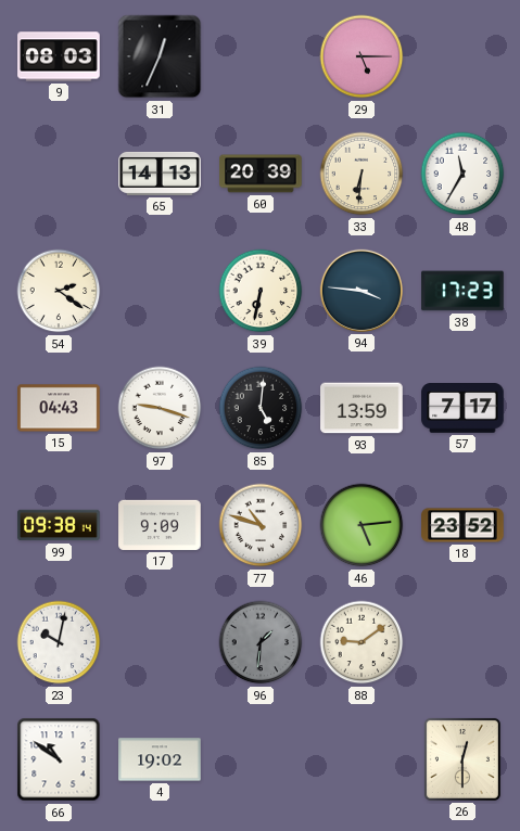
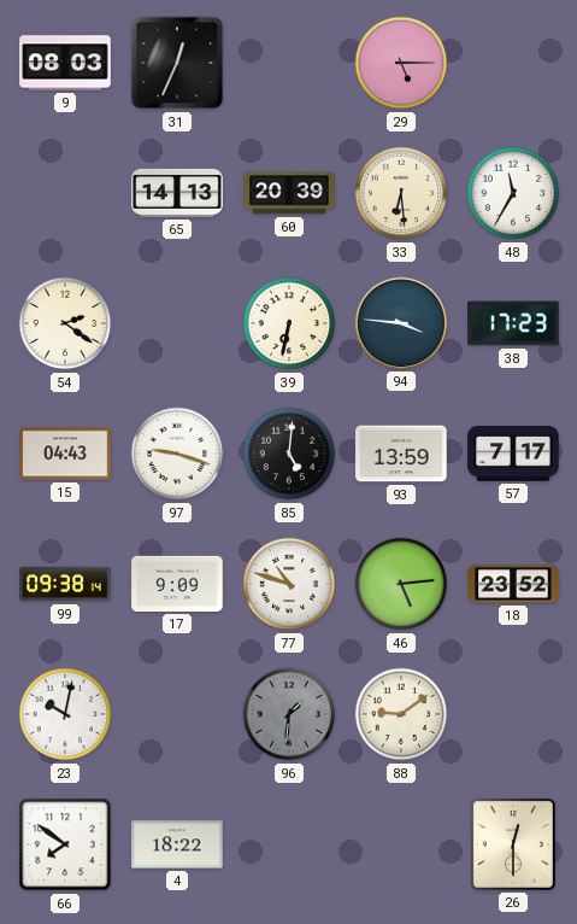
33: 6:31 -> 6:29
66: 10:51 -> 7:51
4: 19:02 -> 18:22
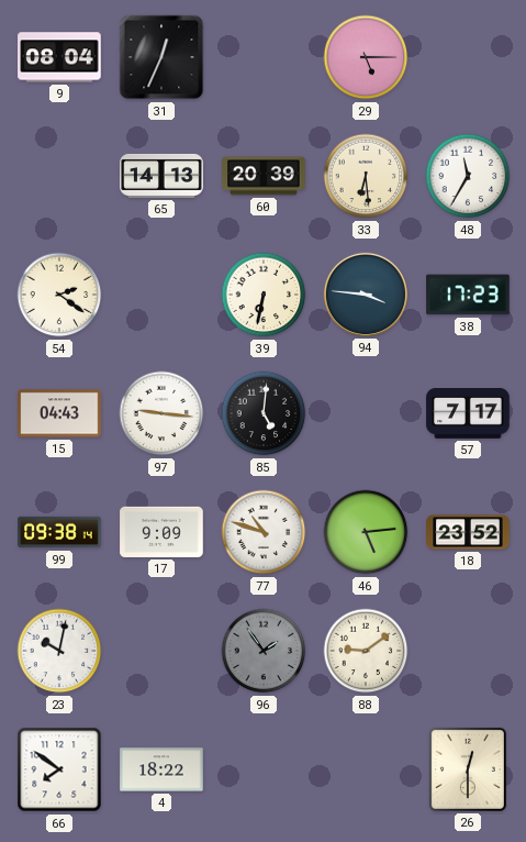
9: 08:03 -> 08:04
97: 9:18 -> 9:16
93: 13:59 -> none
96: 1:31 -> 1:54
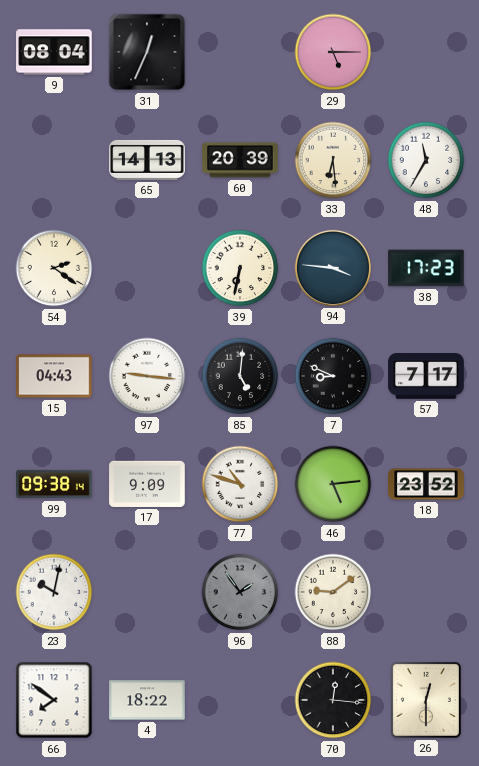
7: none -> 8:49
70: none -> 12:16
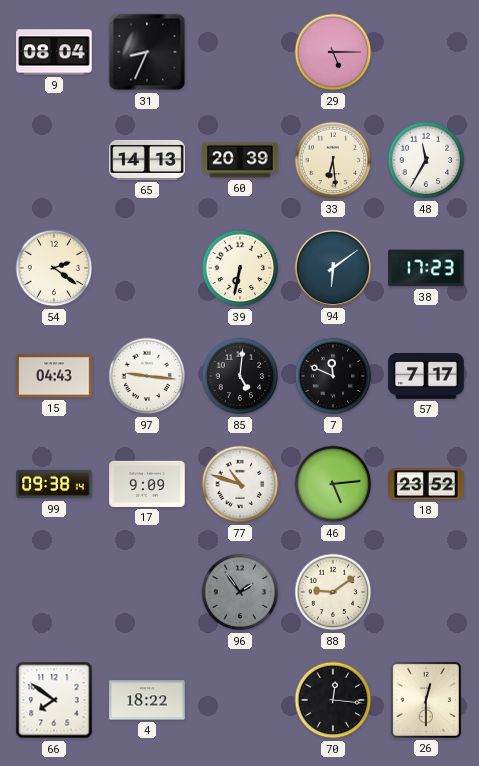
31: 12:34 -> 8:34
94: 3:46 -> 6:09
7: 8:49 -> 11:49
23: 10:02 -> none
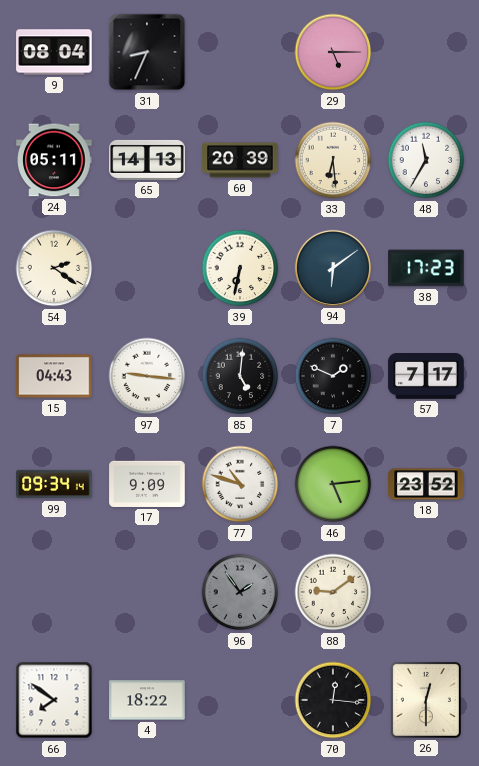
24: none -> 05:11
7: 11:49 -> 1:49
99: 09:38 -> 09:34
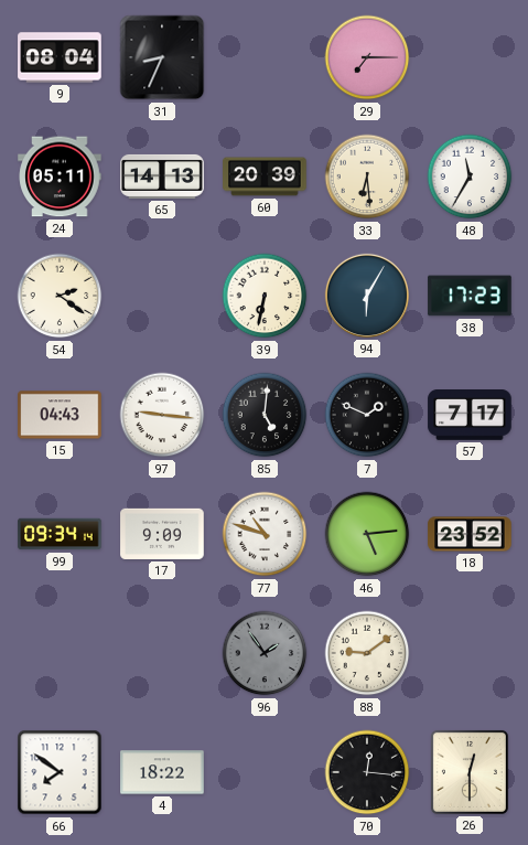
29: 5:15 -> 7:15
94: 6:09 -> 6:05
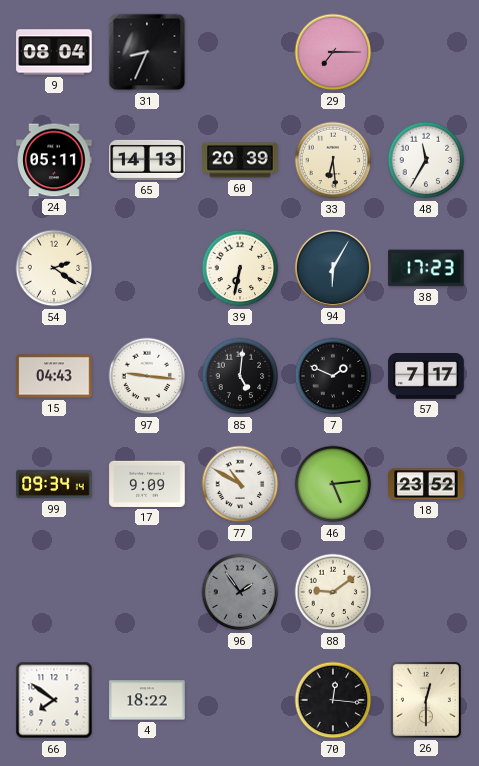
77: 10:48 -> 10:50
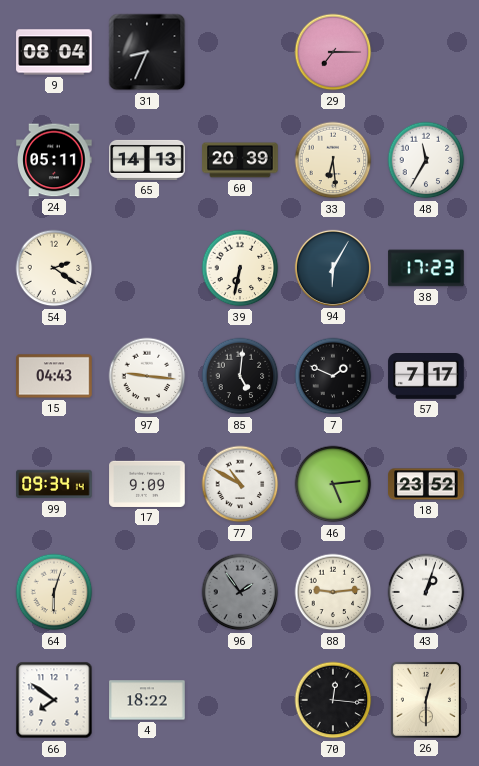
64: none -> 6:03
88: 9:09 -> 9:14
43: none -> 1:03
